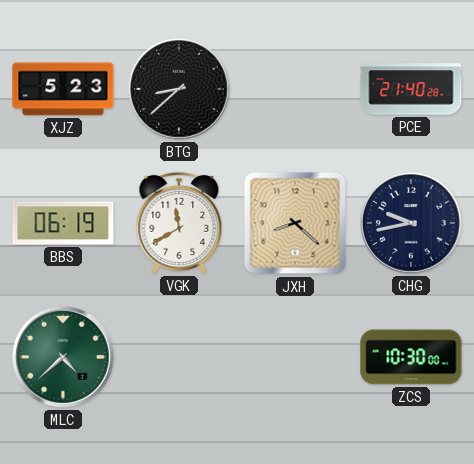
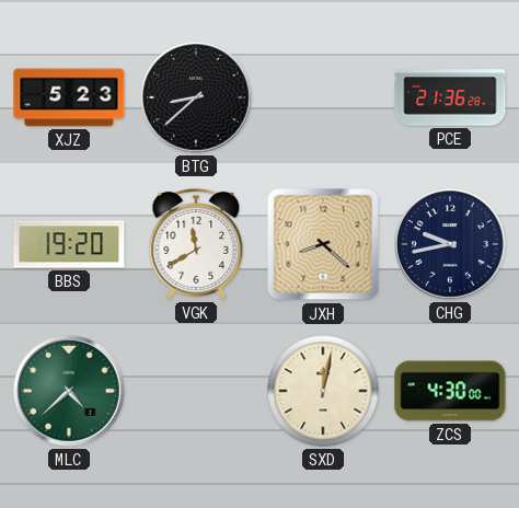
PCE: 21:40 -> 21:36
BBS: 06:19 -> 19:20
SXD: none -> 12:02
ZCS: 10:30 -> 4:30
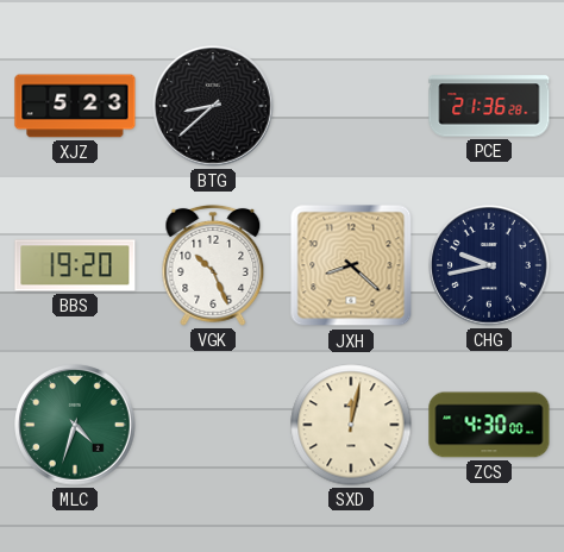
VGK: 11:40 -> 10:26
MLC: 4:38 -> 4:33
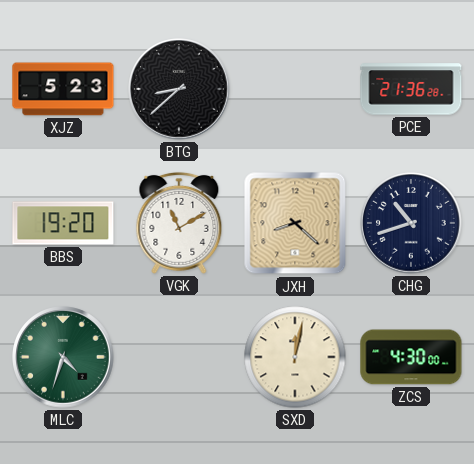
VGK: 10:26 -> 11:10
CHG: 9:43 -> 10:42
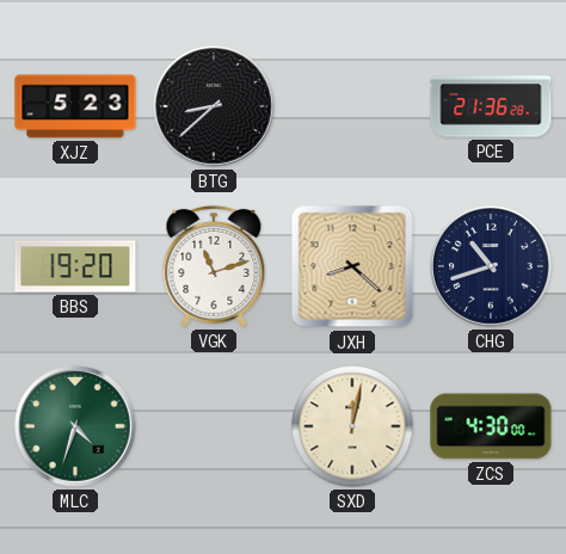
VGK: 11:10 -> 11:12
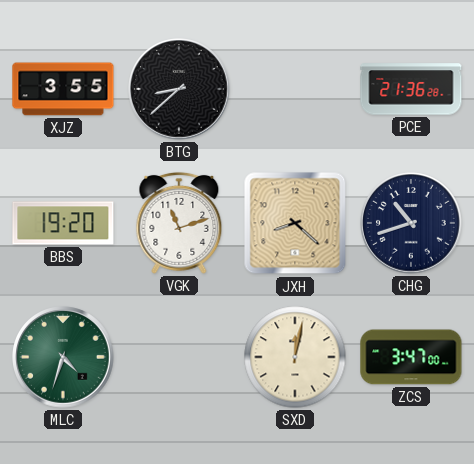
XJZ: 5:23 -> 3:55
ZCS: 4:30 -> 3:47
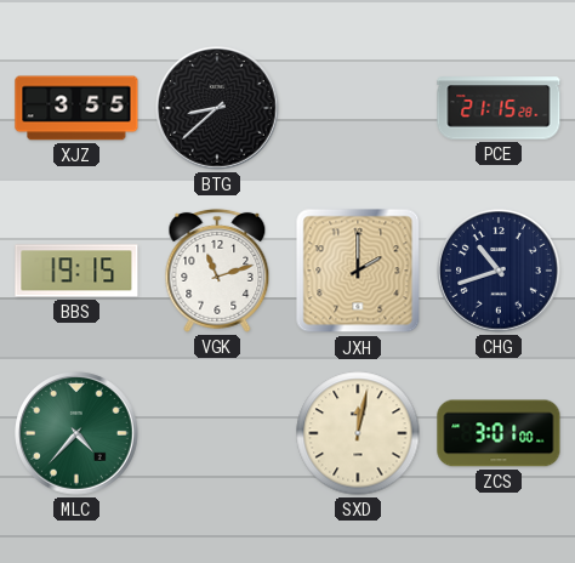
PCE: 21:36 -> 21:15
BBS: 19:20 -> 19:15
JXH: 8:22 -> 2:00
MLC: 4:33 -> 4:37
ZCS: 3:47 -> 3:01
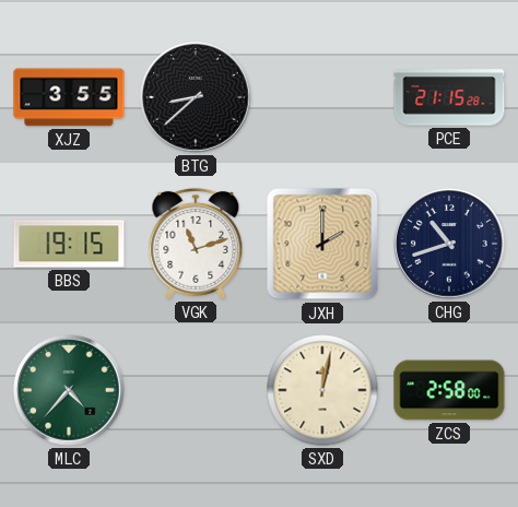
ZCS: 3:01 -> 2:58
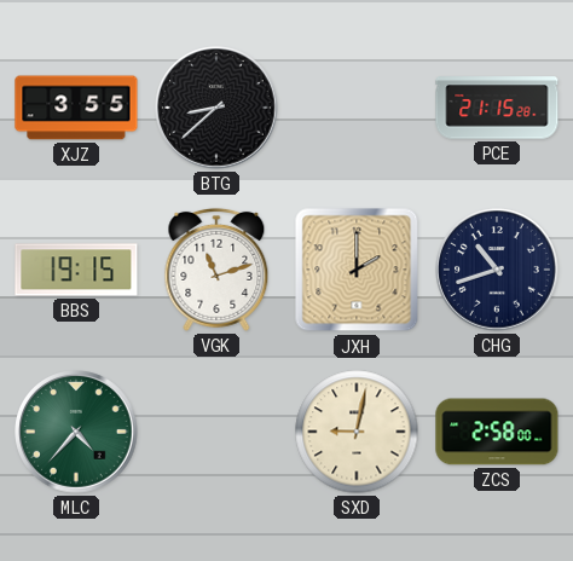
SXD: 12:02 -> 9:02
